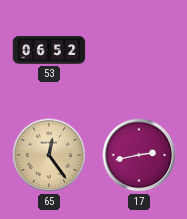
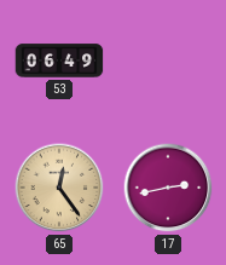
53: 06:52 -> 06:49
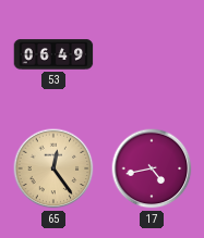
17: 2:43 -> 4:43
